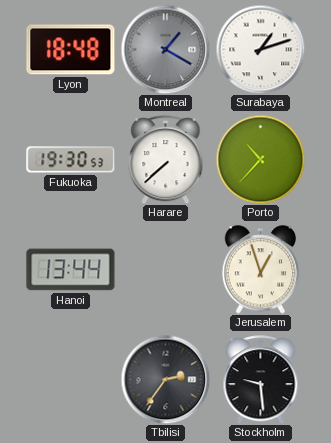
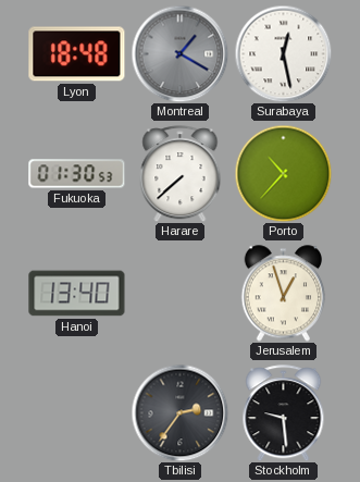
Surabaya: 1:12 -> 12:28
Fukuoka: 19:30 -> 01:30
Hanoi: 13:44 -> 13:40
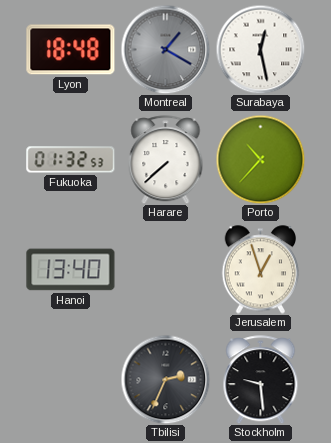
Fukuoka: 01:30 -> 01:32
Tbilisi: 2:36 -> 2:34
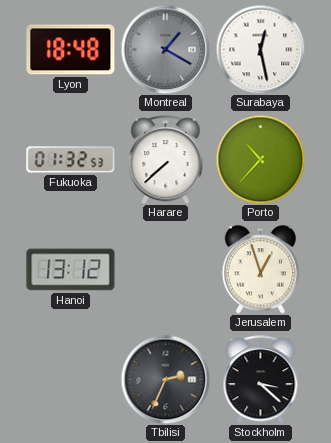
Hanoi: 13:40 -> 13:12
Stockholm: 9:29 -> 3:22
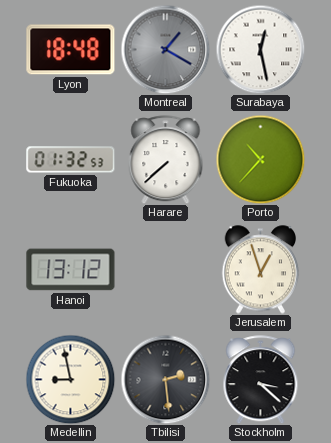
Medellin: none -> 8:58
Tbilisi: 2:34 -> 2:29
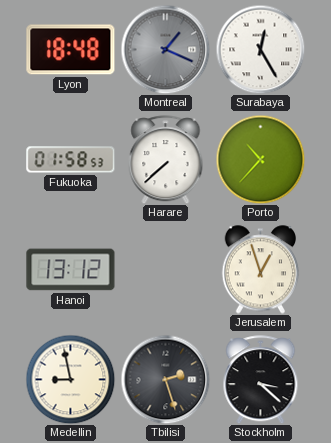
Montreal: 1:20 -> 1:19
Surabaya: 12:28 -> 12:25
Fukuoka: 01:32 -> 01:58
Tbilisi: 2:29 -> 2:27
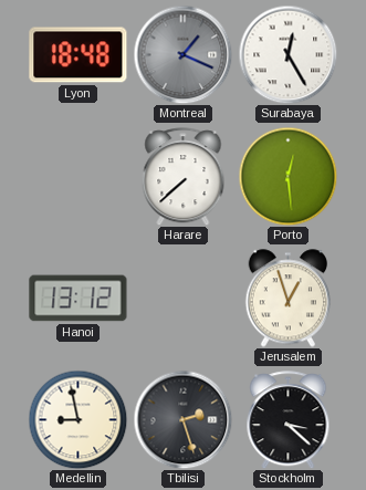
Fukuoka: 01:58 -> none
Porto: 10:37 -> 12:29
